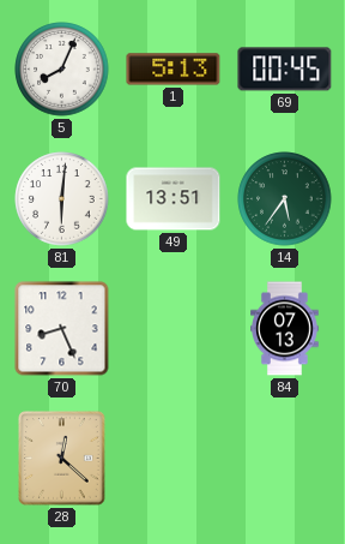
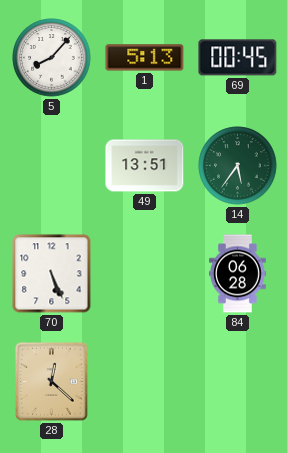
5: 8:04 -> 8:07
81: 6:01 -> none
70: 8:26 -> 5:26
84: 07:13 -> 06:28
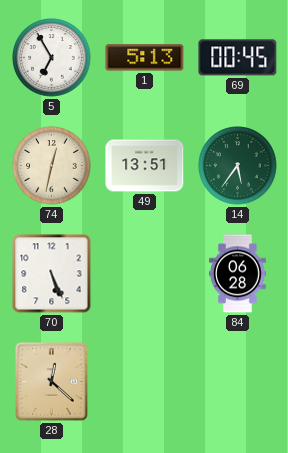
5: 8:07 -> 6:55
74: none -> 12:32
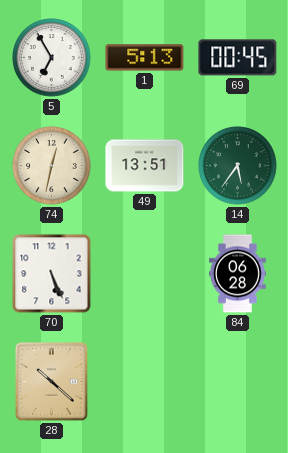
28: 12:22 -> 10:22
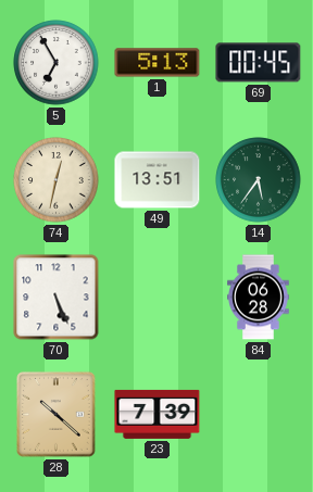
23: none -> 7:39
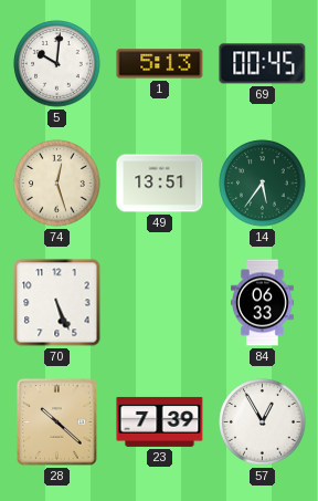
5: 6:55 -> 10:01
74: 12:32 -> 12:27
84: 06:28 -> 06:33
57: none -> 12:55
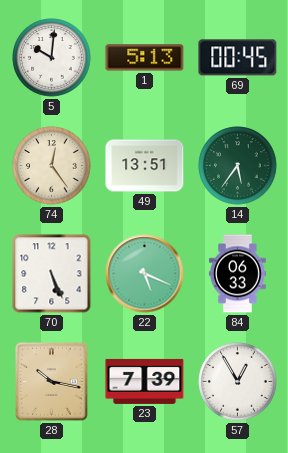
74: 12:27 -> 12:24
22: none -> 5:19
28: 10:22 -> 10:17
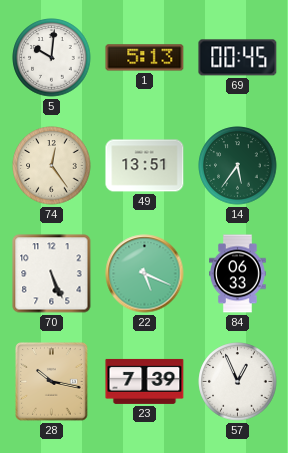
57: 12:55 -> 12:56
